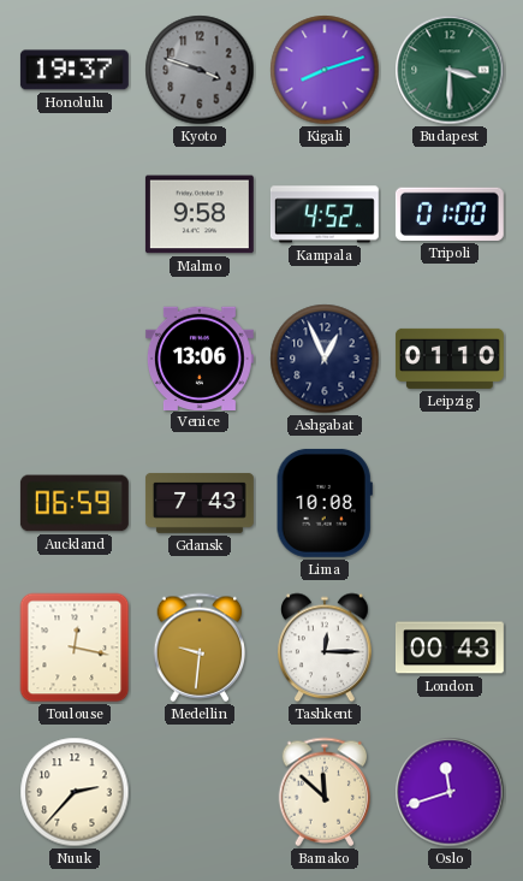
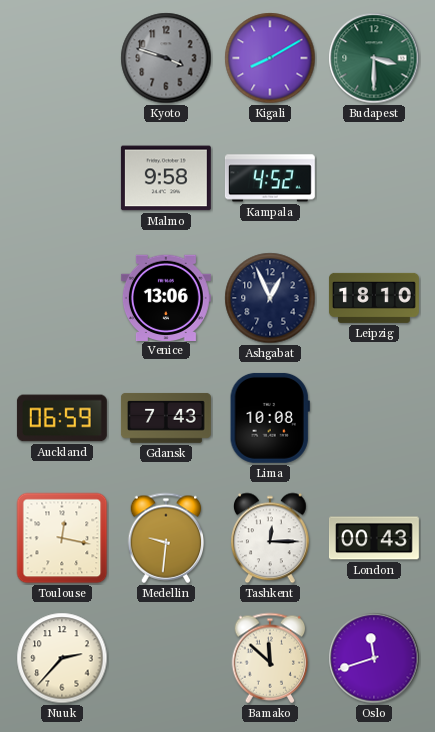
Honolulu: 19:37 -> none
Kigali: 8:12 -> 8:10
Tripoli: 01:00 -> none
Leipzig: 01:10 -> 18:10
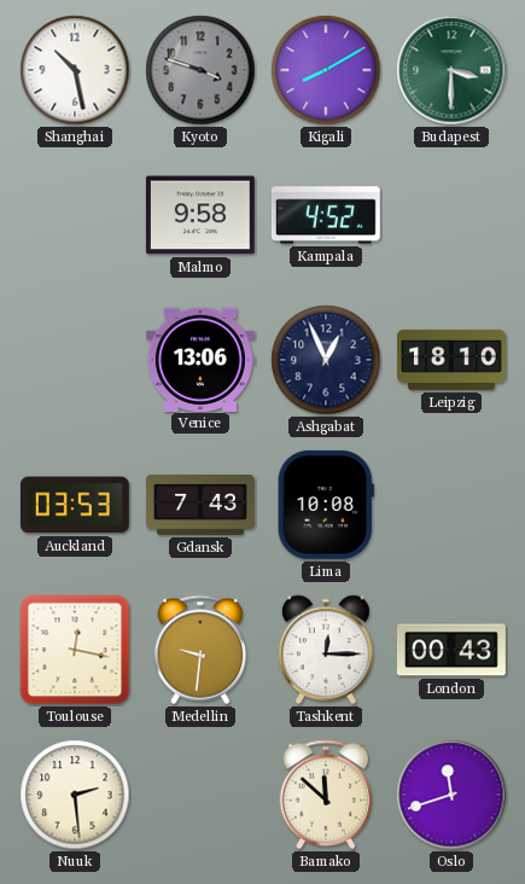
Shanghai: none -> 10:28
Auckland: 06:59 -> 03:53
Nuuk: 2:37 -> 2:29
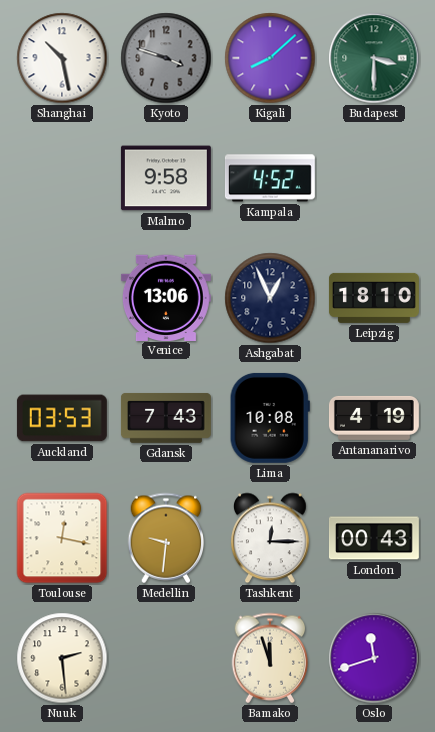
Kigali: 8:10 -> 8:08
Antananarivo: none -> 4:19
Bamako: 11:52 -> 11:57
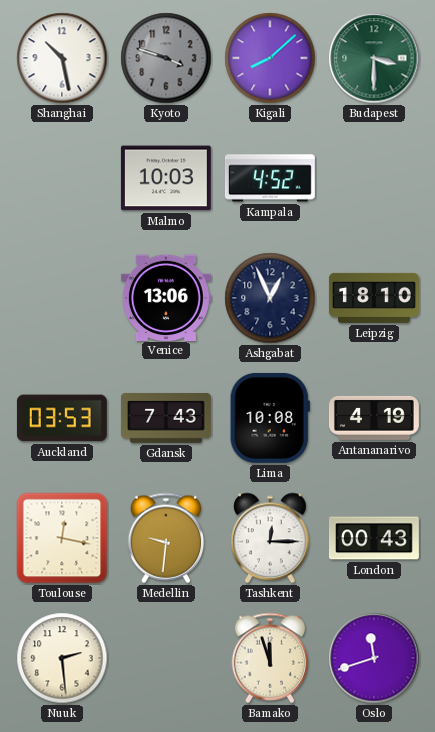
Malmo: 9:58 -> 10:03
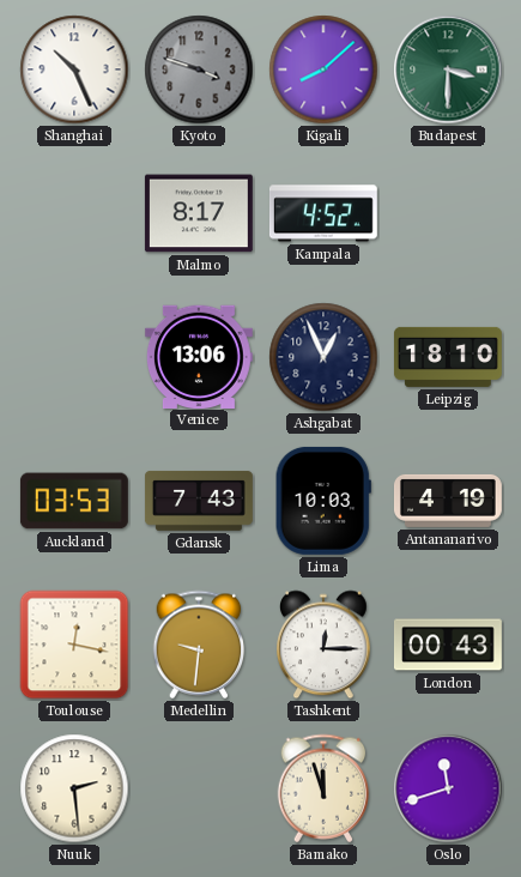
Shanghai: 10:28 -> 10:26
Malmo: 10:03 -> 8:17
Lima: 10:08 -> 10:03
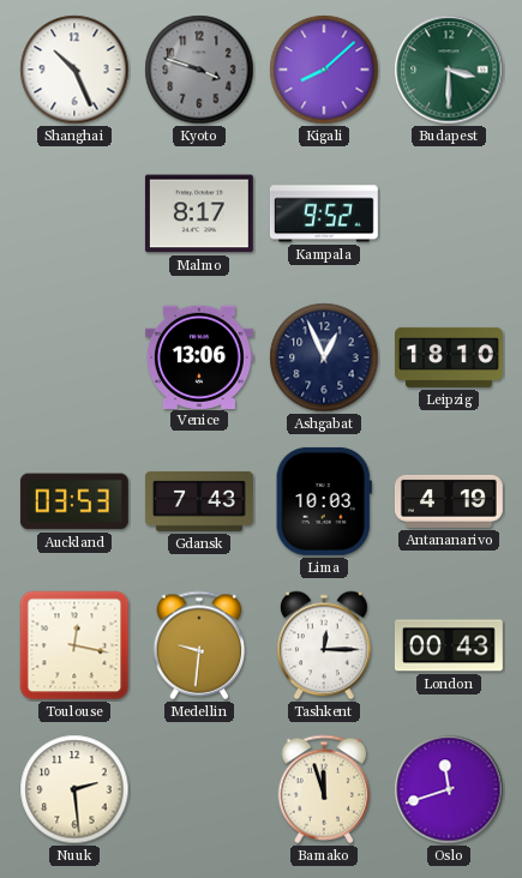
Kampala: 4:52 -> 9:52
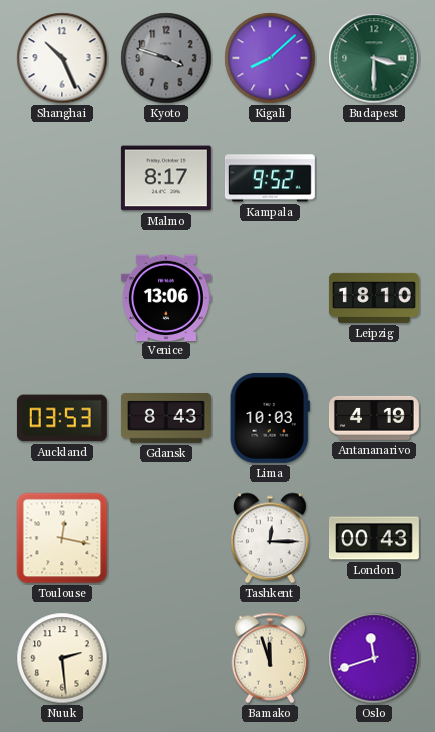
Ashgabat: 12:56 -> none
Gdansk: 7:43 -> 8:43
Medellin: 9:31 -> none
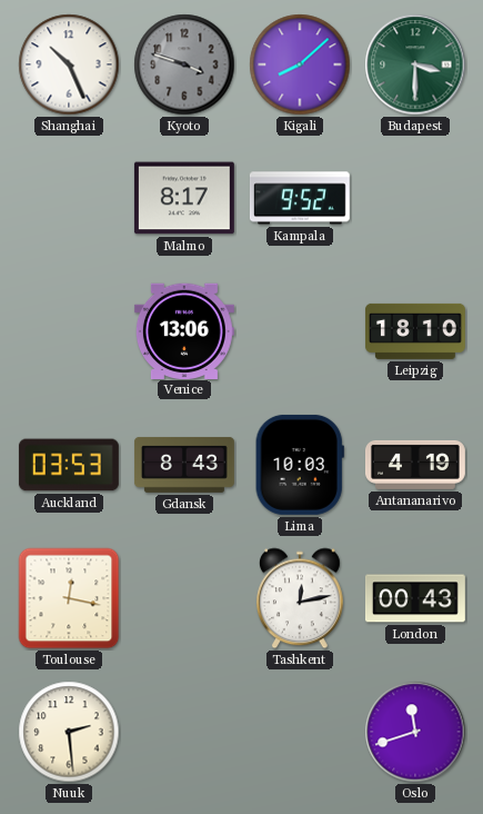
Tashkent: 12:15 -> 12:13
Bamako: 11:57 -> none
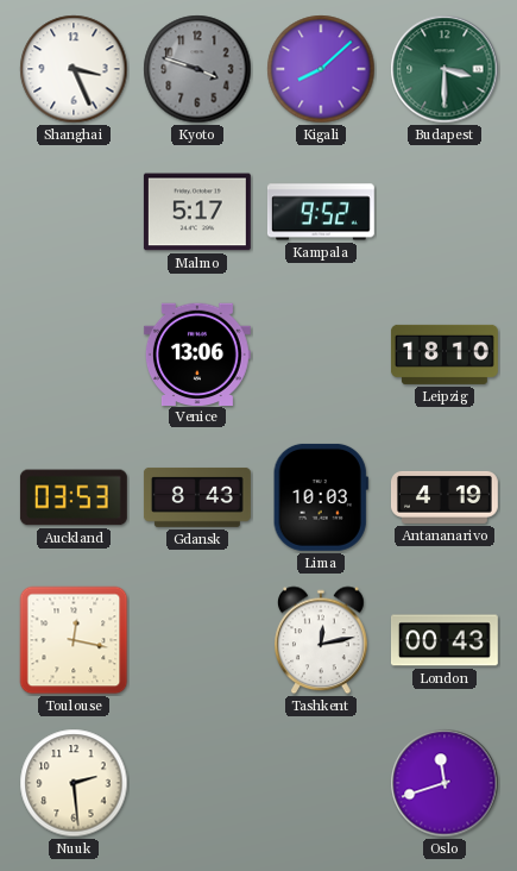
Shanghai: 10:26 -> 3:26
Malmo: 8:17 -> 5:17
